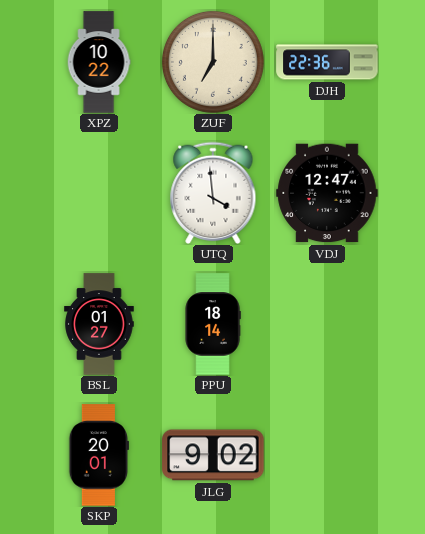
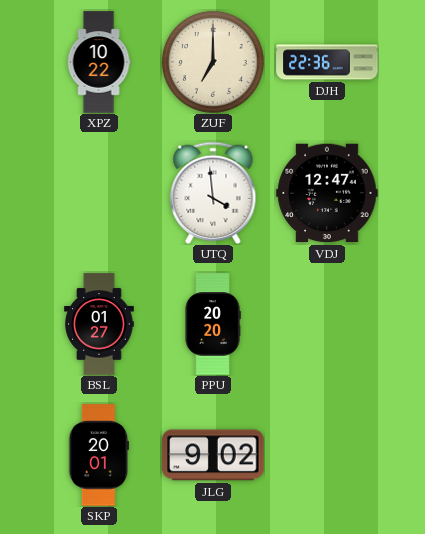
PPU: 18:14 -> 20:20
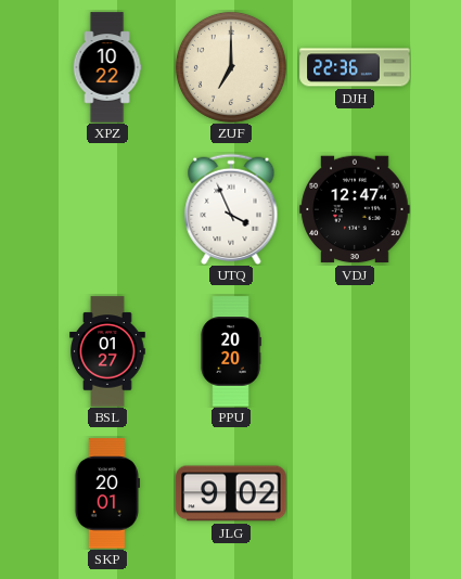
UTQ: 3:59 -> 3:56
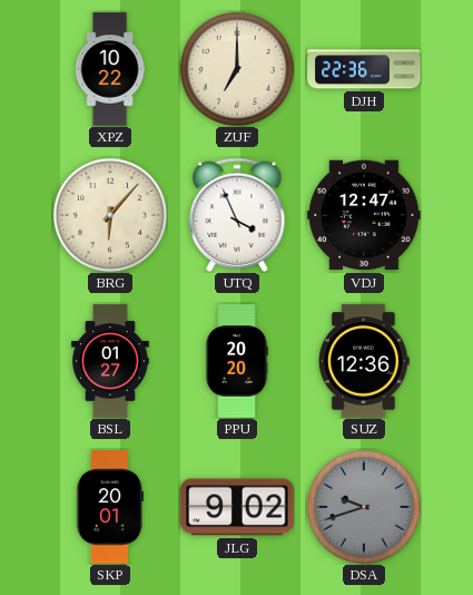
BRG: none -> 6:07
SUZ: none -> 12:36
DSA: none -> 9:42
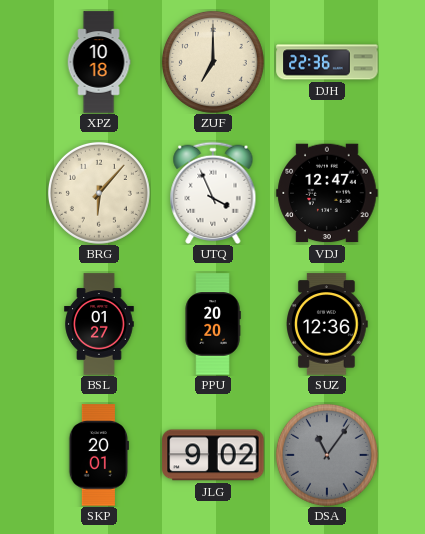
XPZ: 10:22 -> 10:18
DSA: 9:42 -> 11:06
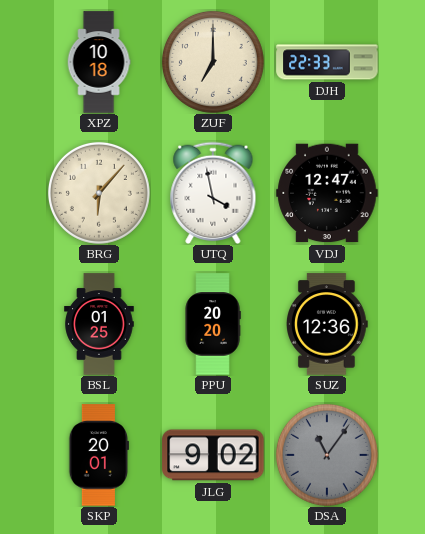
DJH: 22:36 -> 22:33
UTQ: 3:56 -> 3:58
BSL: 01:27 -> 01:25
